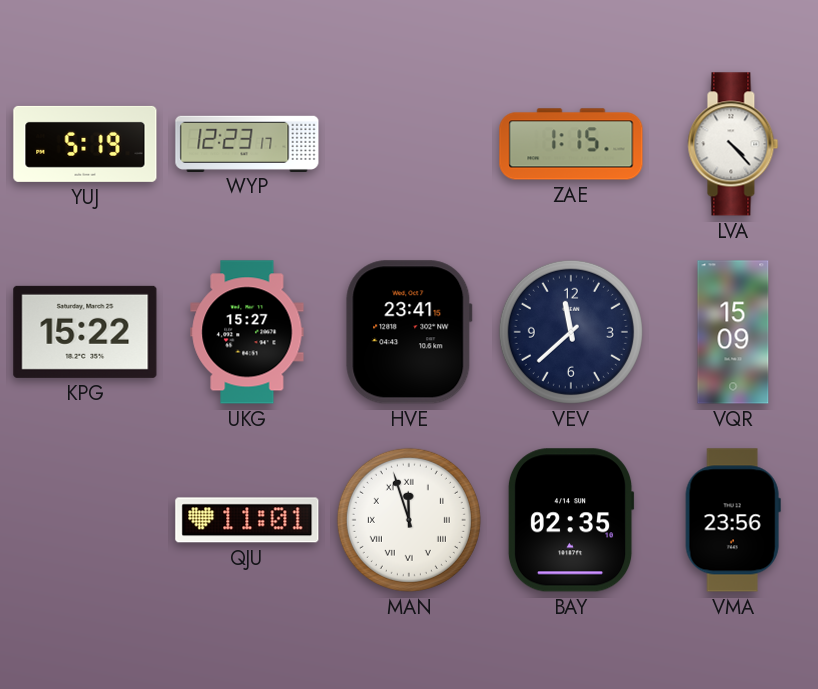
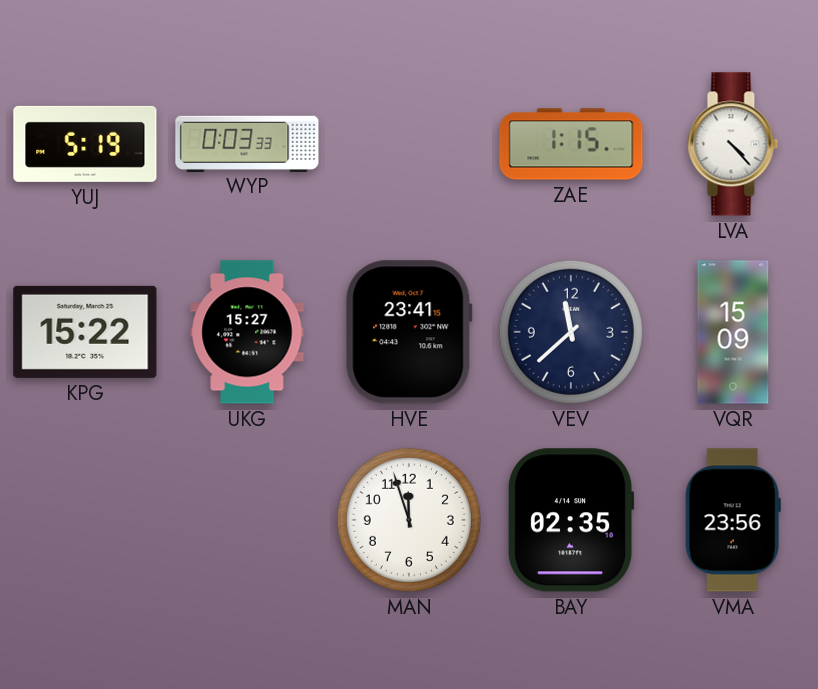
WYP: 12:23 -> 0:03
QJU: 11:01 -> none
MAN numerals: Roman -> Arabic
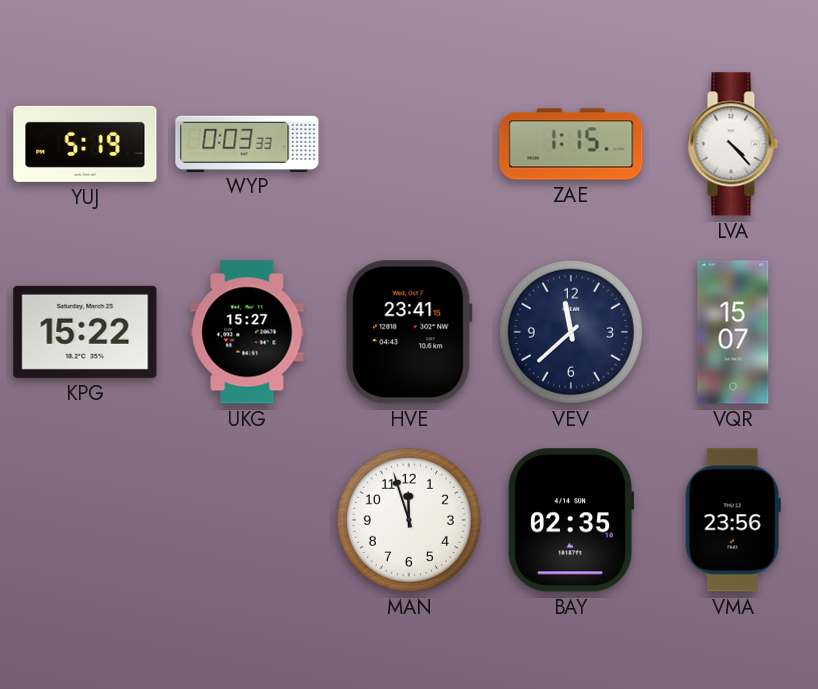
VQR: 15:09 -> 15:07
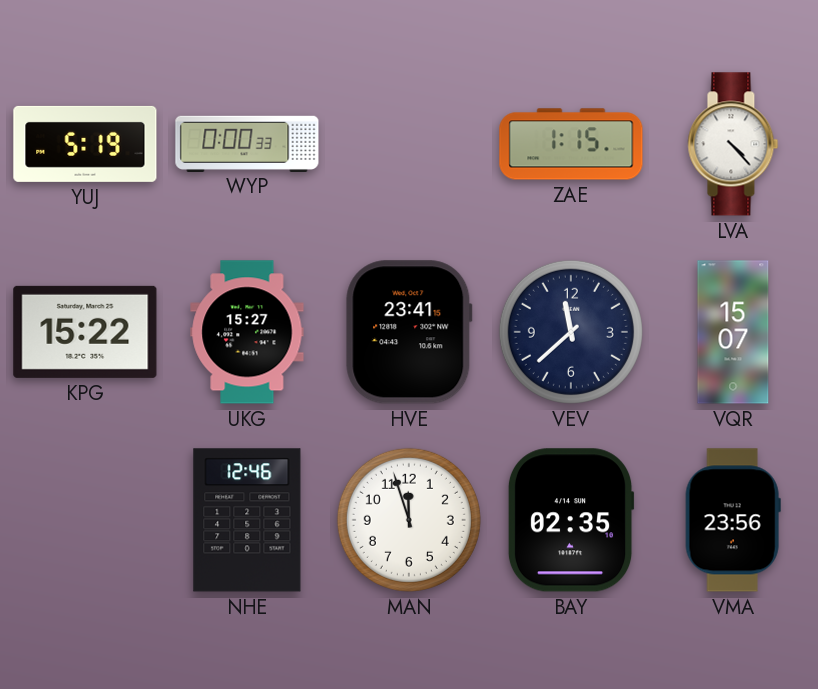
WYP: 0:03 -> 0:00
NHE: none -> 12:46
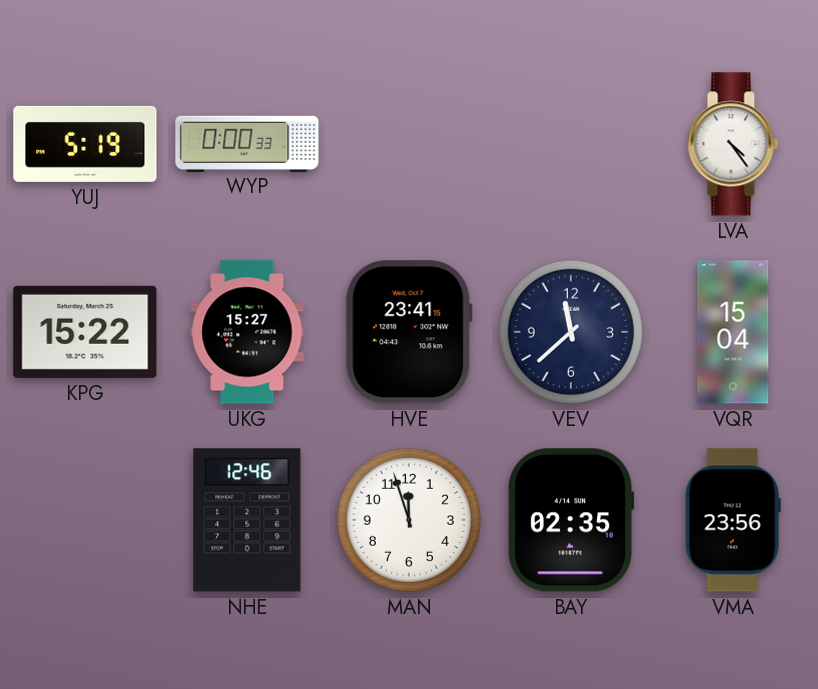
ZAE: 1:15 -> none
LVA: 4:23 -> 4:24
VQR: 15:07 -> 15:04
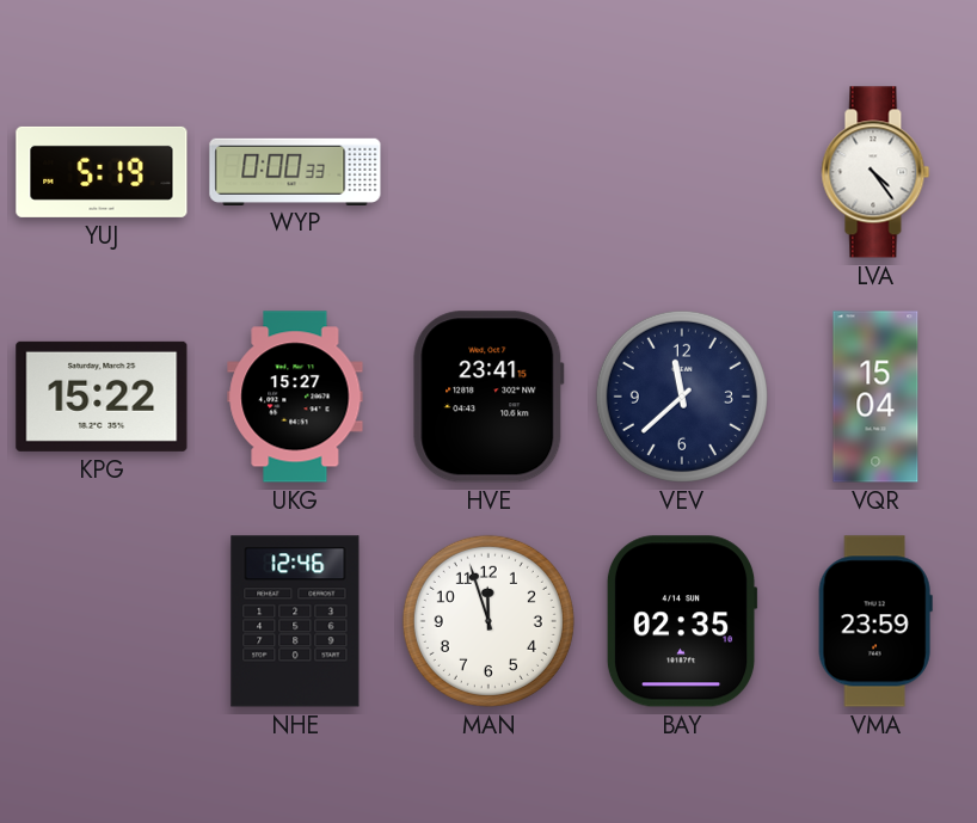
VMA: 23:56 -> 23:59
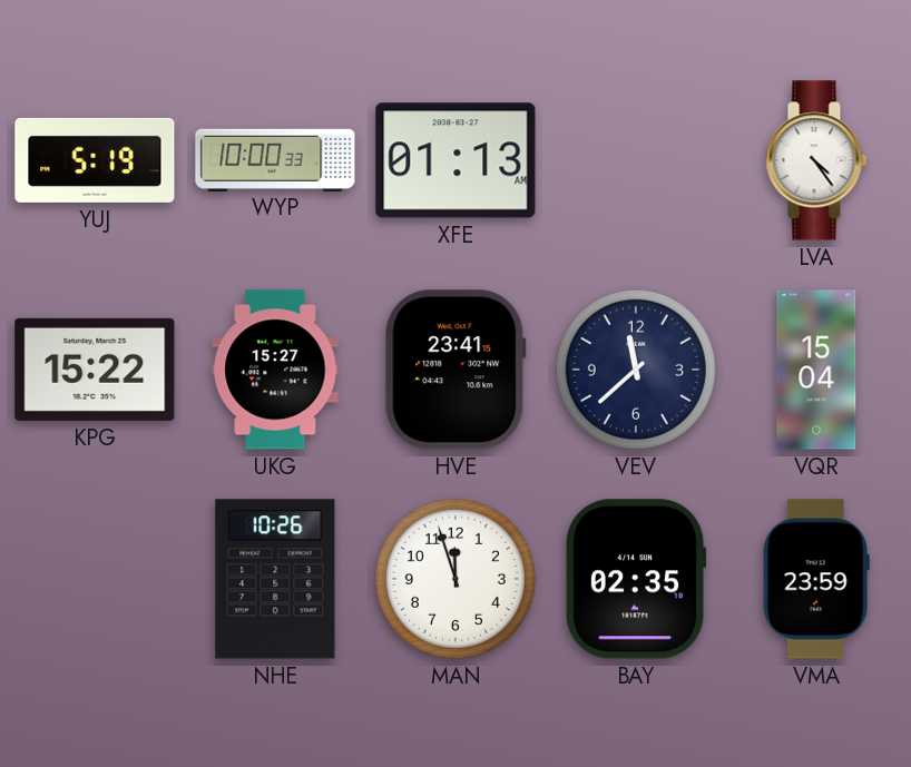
WYP: 0:00 -> 10:00
XFE: none -> 01:13
NHE: 12:46 -> 10:26
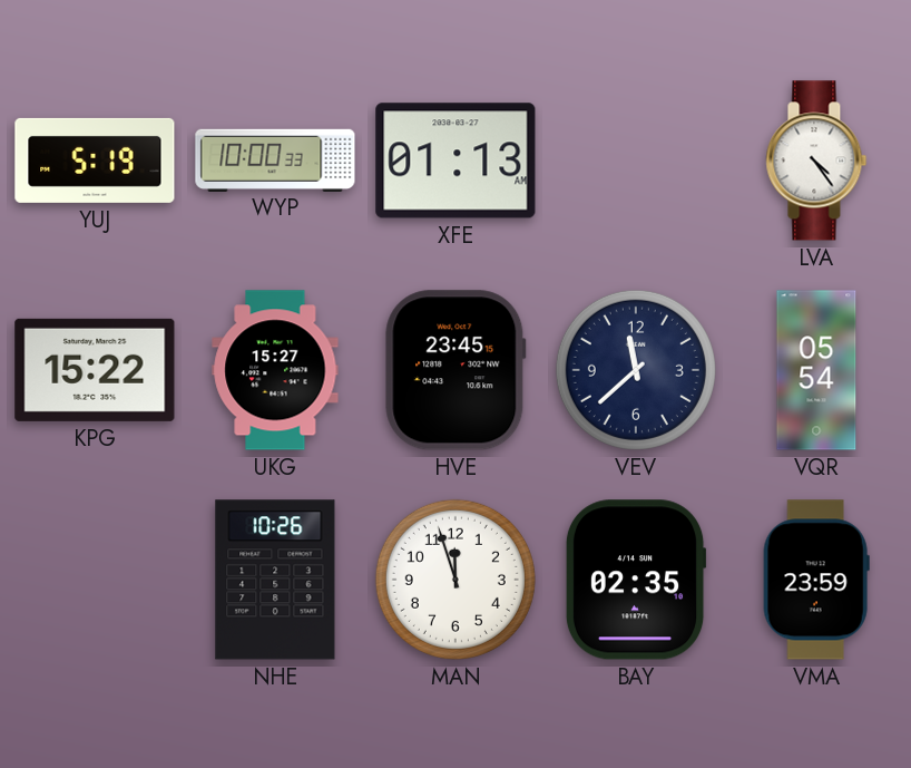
HVE: 23:41 -> 23:45
VQR: 15:04 -> 05:54
